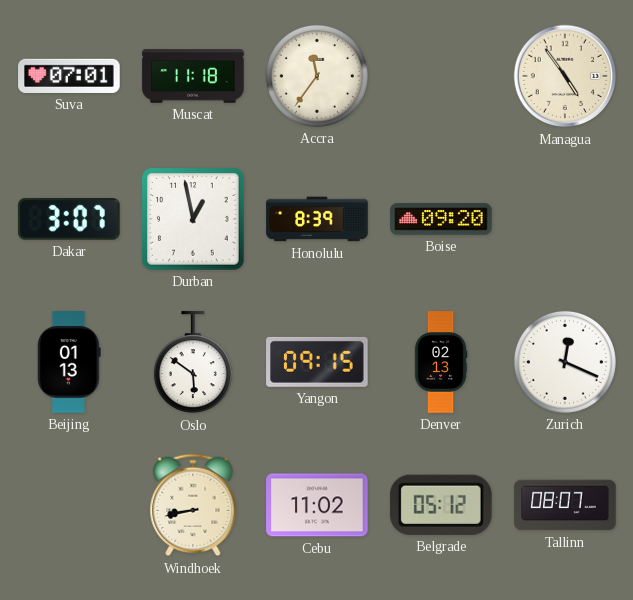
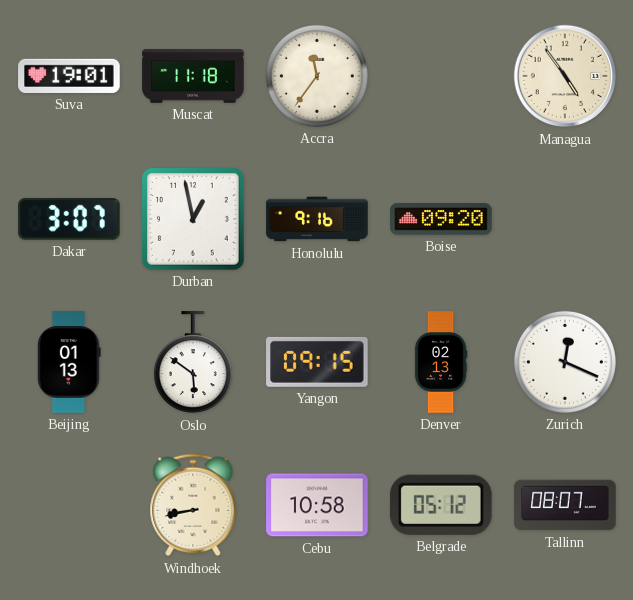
Suva: 07:01 -> 19:01
Honolulu: 8:39 -> 9:16
Cebu: 11:02 -> 10:58
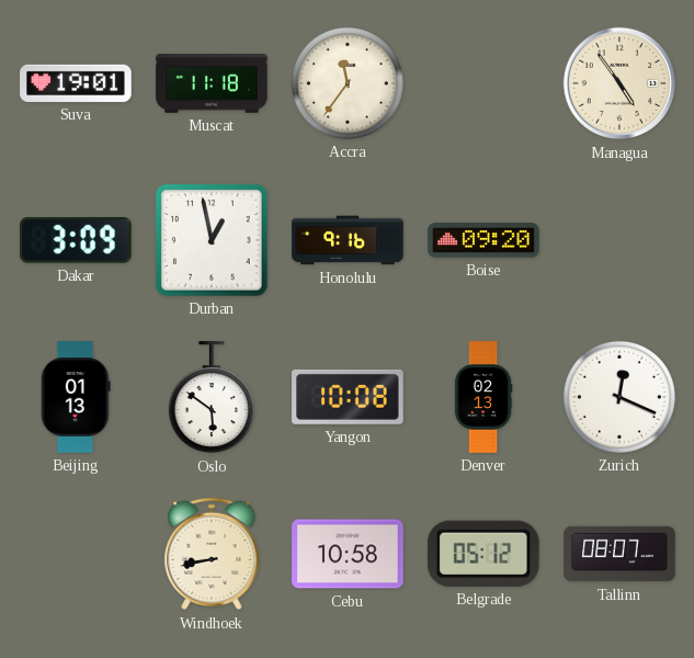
Dakar: 3:07 -> 3:09
Yangon: 09:15 -> 10:08
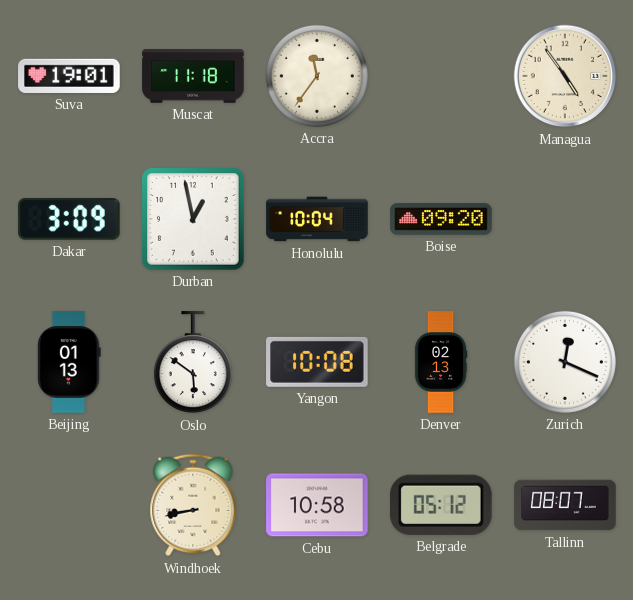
Honolulu: 9:16 -> 10:04
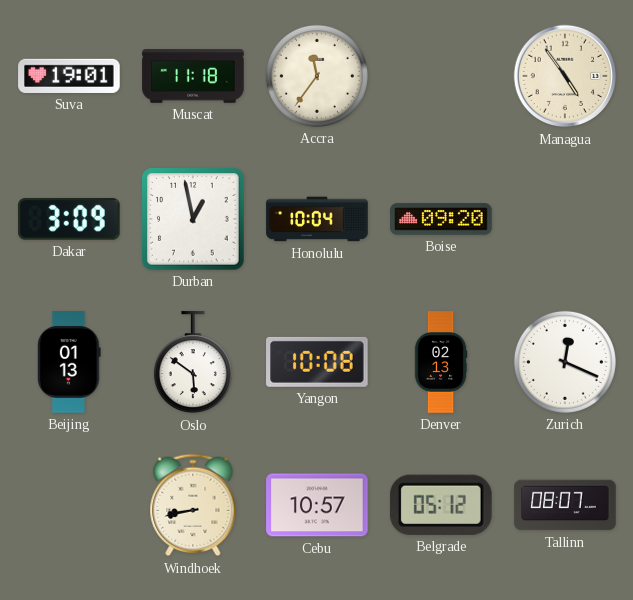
Cebu: 10:58 -> 10:57
